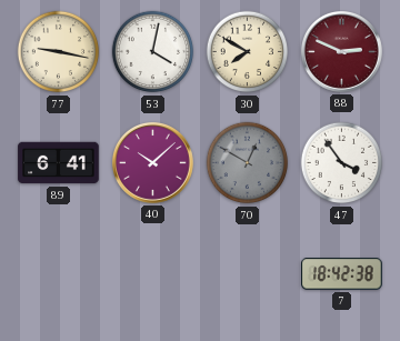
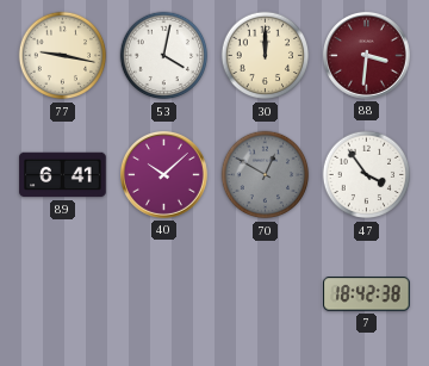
30: 7:50 -> 12:00
88: 2:49 -> 3:31
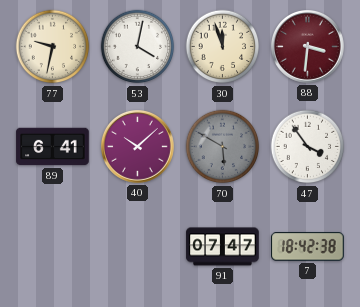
77: 9:17 -> 9:32
30: 12:00 -> 11:57
70: 12:50 -> 5:50
91: none -> 07:47
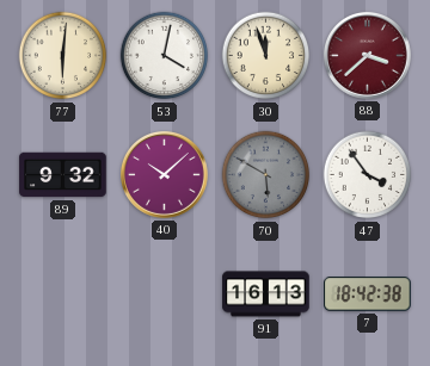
77: 9:32 -> 6:01
88: 3:31 -> 3:38
89: 6:41 -> 9:32
91: 07:47 -> 16:13
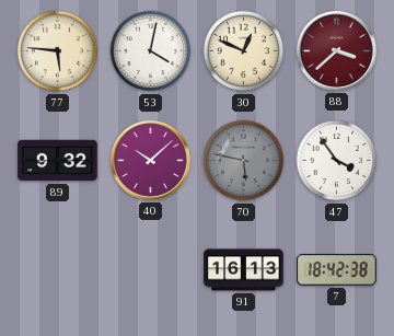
77: 6:01 -> 5:46
30: 11:57 -> 12:49
70: 5:50 -> 5:47
